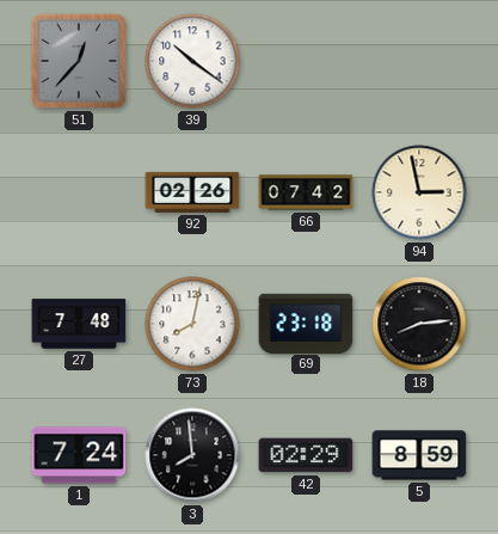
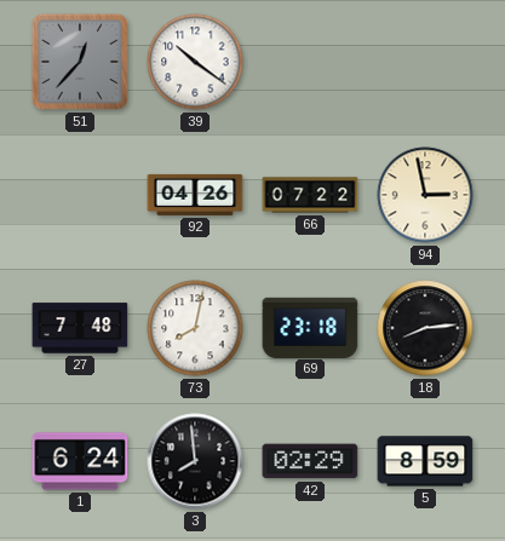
92: 02:26 -> 04:26
66: 07:42 -> 07:22
1: 7:24 -> 6:24
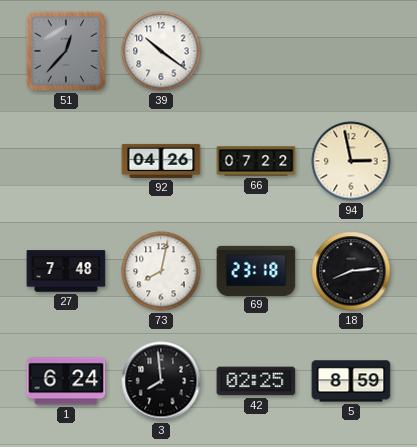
42: 02:29 -> 02:25
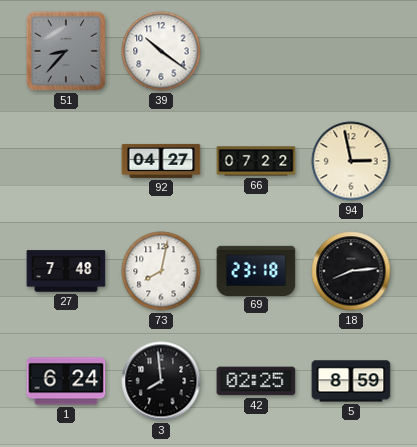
51: 12:37 -> 8:37
92: 04:26 -> 04:27
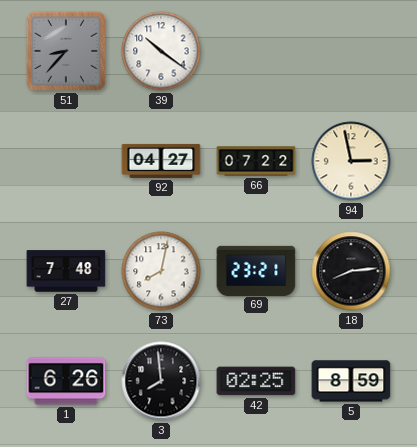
69: 23:18 -> 23:21
1: 6:24 -> 6:26
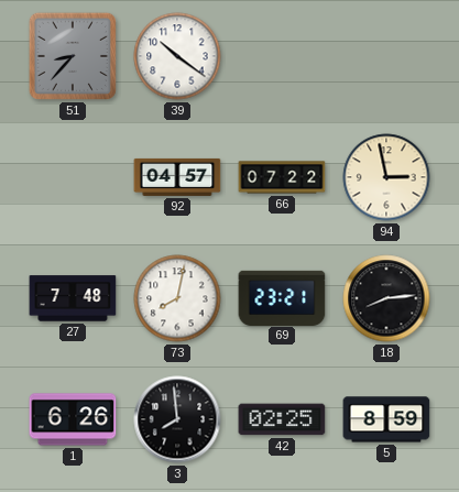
92: 04:27 -> 04:57
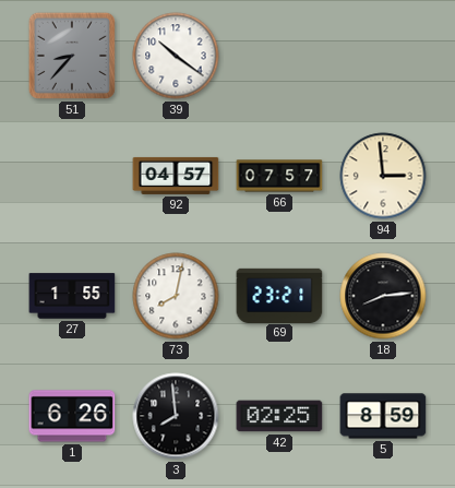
66: 07:22 -> 07:57
94: 2:58 -> 2:59
27: 7:48 -> 1:55
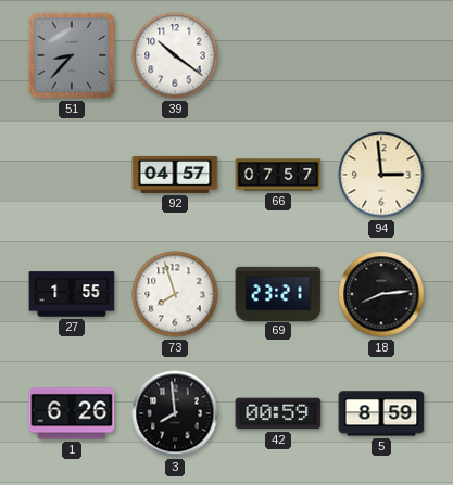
73: 8:02 -> 7:57
42: 02:25 -> 00:59
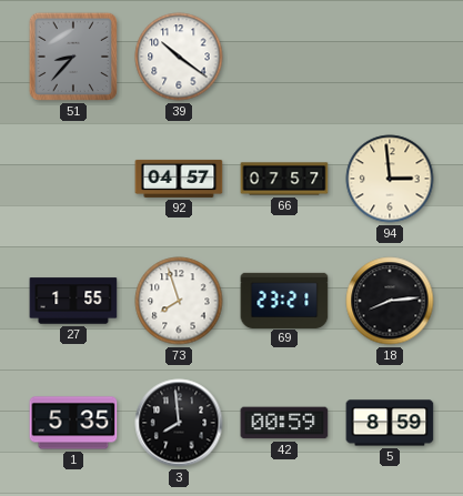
1: 6:26 -> 5:35
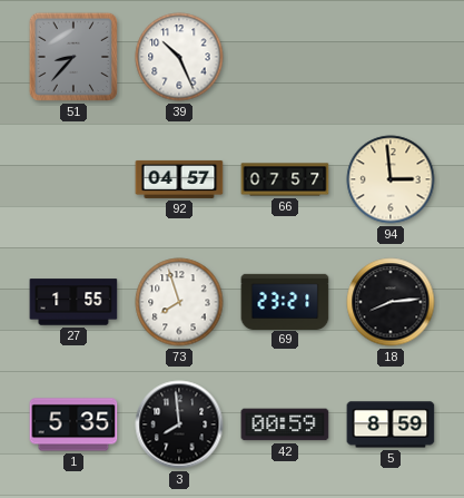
39: 10:21 -> 10:26
